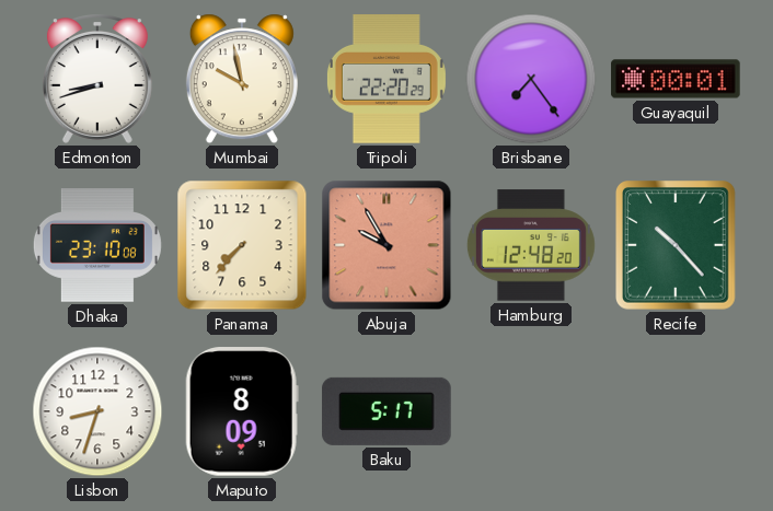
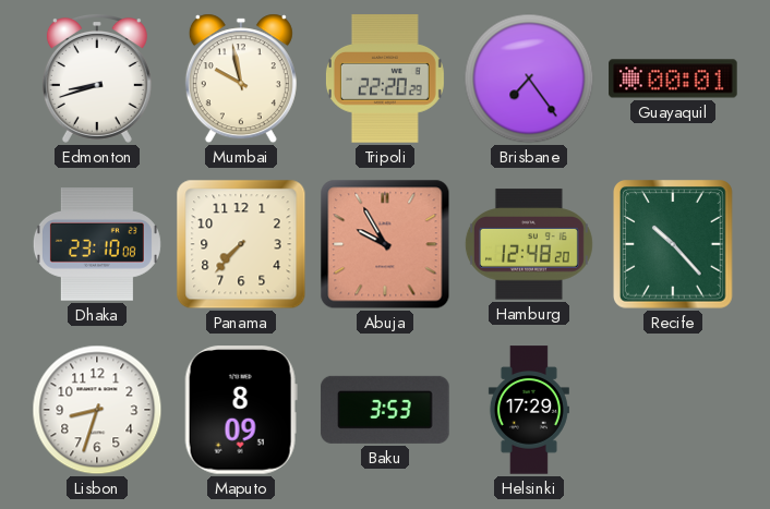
Baku: 5:17 -> 3:53
Helsinki: none -> 17:29
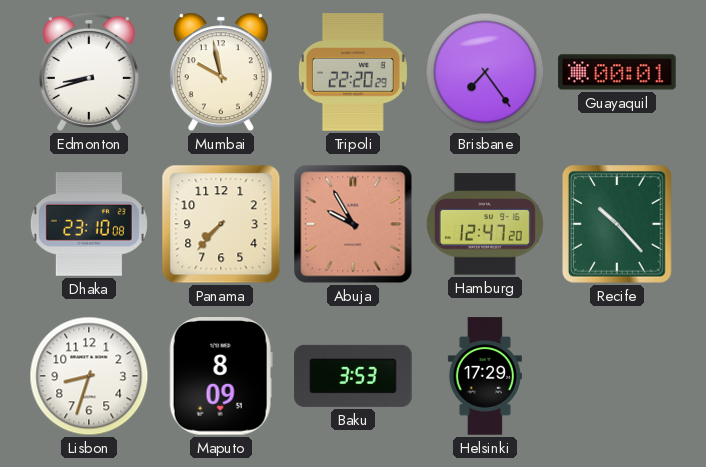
Hamburg: 12:48 -> 12:47
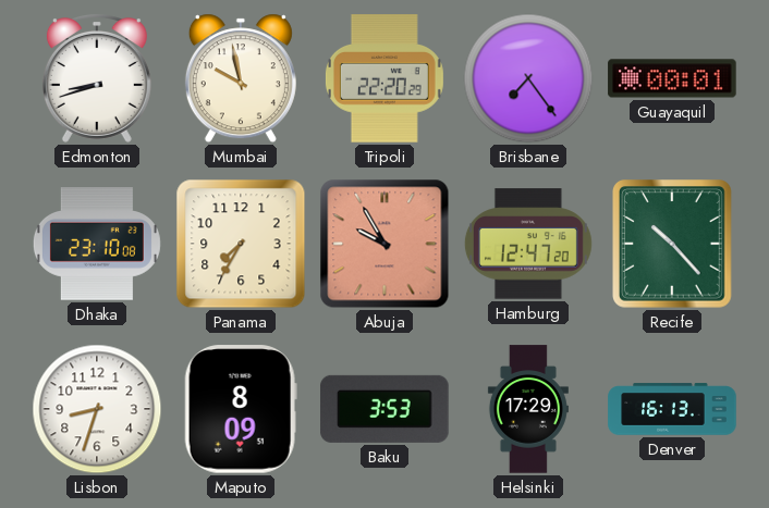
Panama: 7:37 -> 7:35
Denver: none -> 16:13
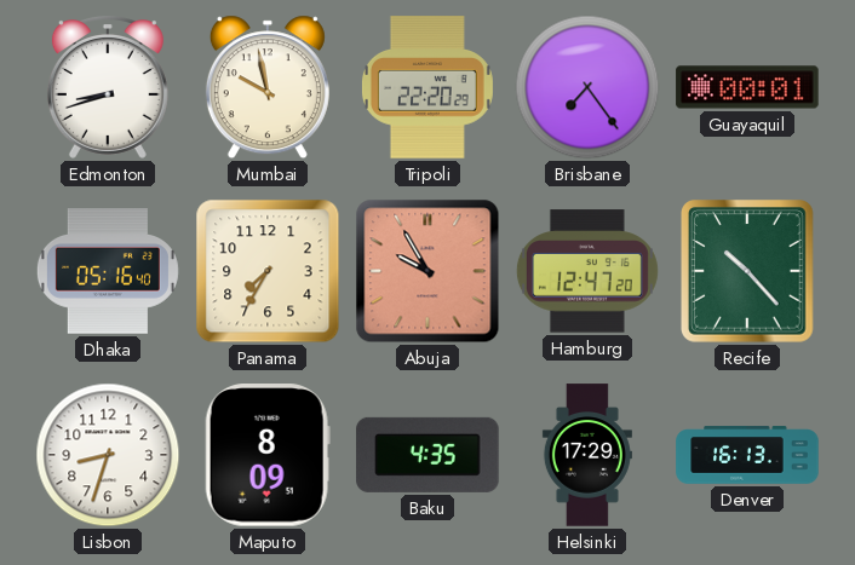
Dhaka: 23:10 -> 05:16
Baku: 3:53 -> 4:35
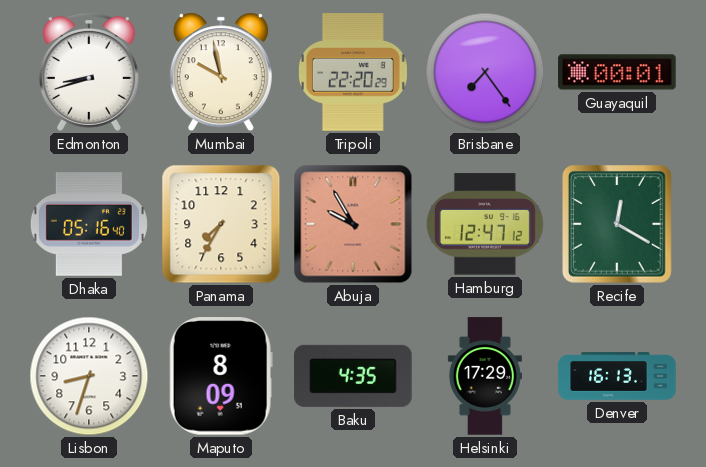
Hamburg: 12:47:20 -> 12:47:12
Recife: 10:23 -> 12:20
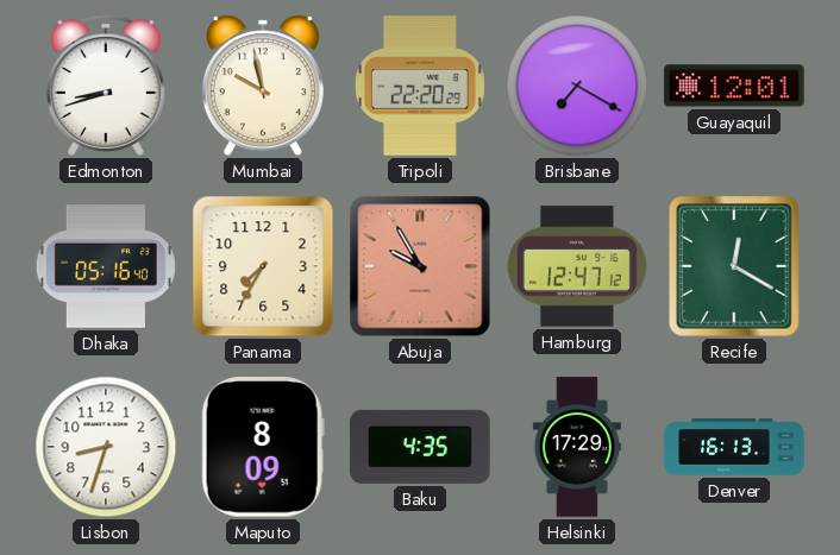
Brisbane: 7:24 -> 7:20
Guayaquil: 00:01 -> 12:01
